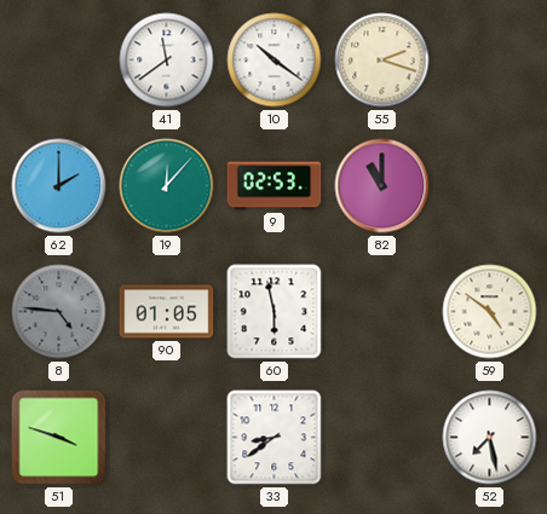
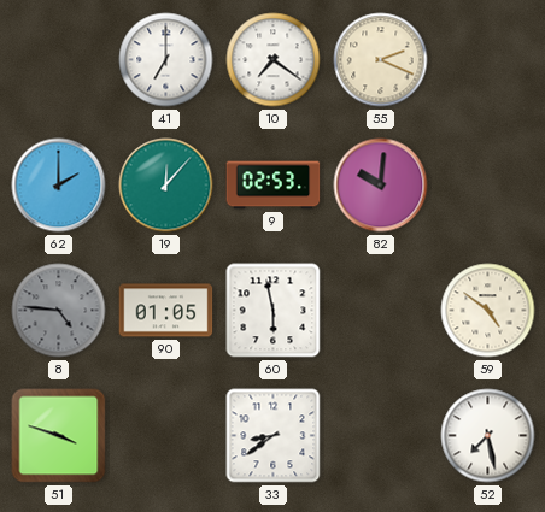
41: 11:39 -> 7:00
10: 10:21 -> 7:21
55: 2:18 -> 2:19
82: 11:00 -> 10:01
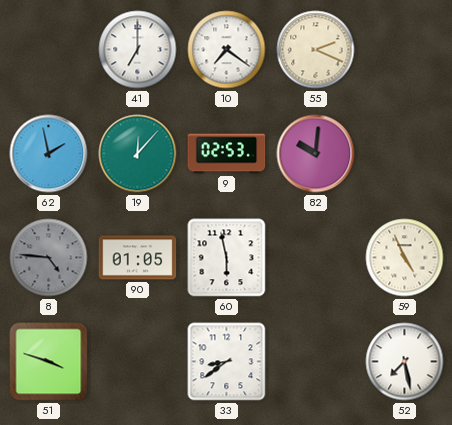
62: 2:00 -> 1:58
59: 4:51 -> 4:56
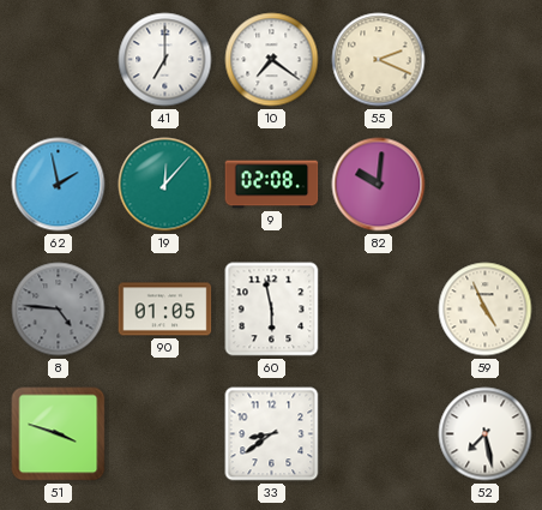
9: 02:53 -> 02:08
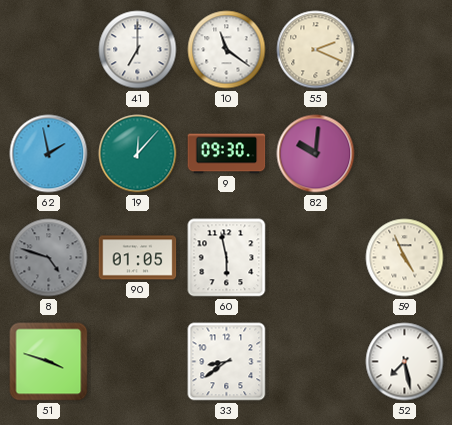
10: 7:21 -> 11:21
9: 02:08 -> 09:30
8: 4:46 -> 4:48
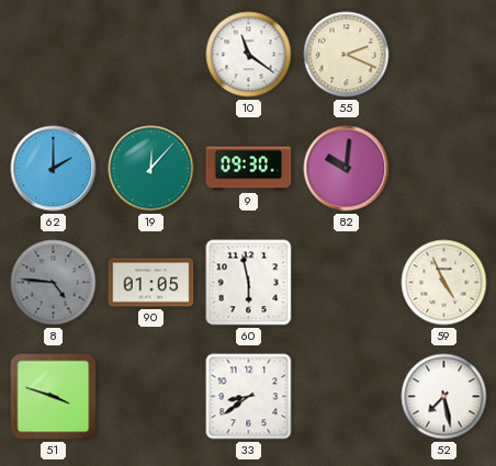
41: 7:00 -> none
62: 1:58 -> 2:00
8: 4:48 -> 4:46
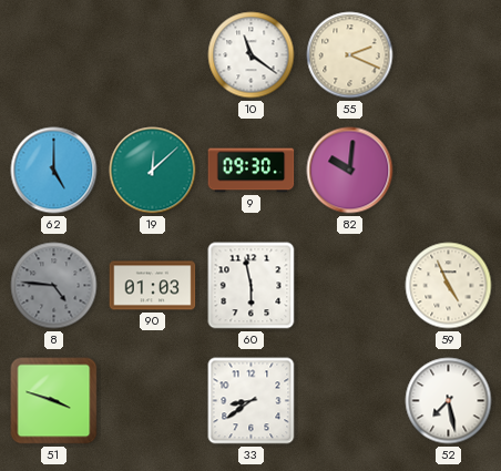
62: 2:00 -> 5:00
19: 12:07 -> 12:08
90: 01:05 -> 01:03
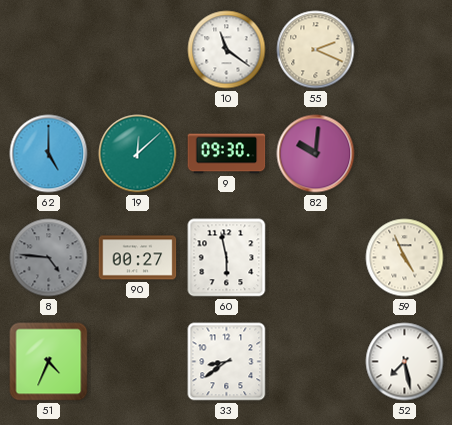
90: 01:03 -> 00:27
51: 3:48 -> 4:34
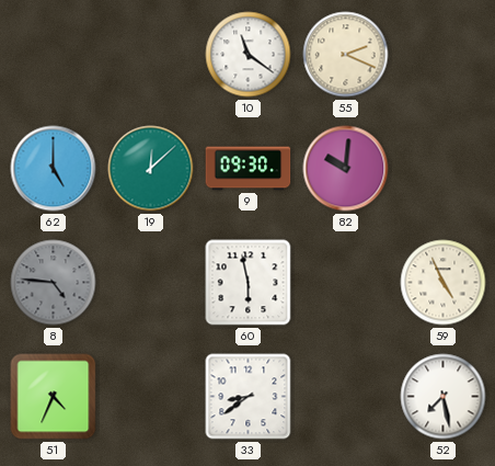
90: 00:27 -> none
